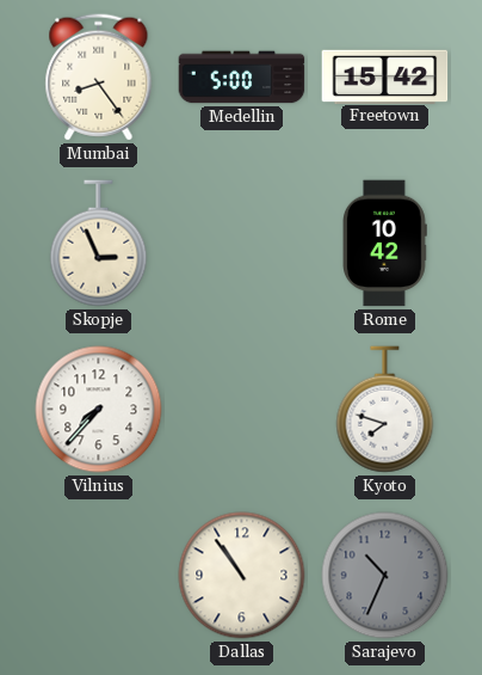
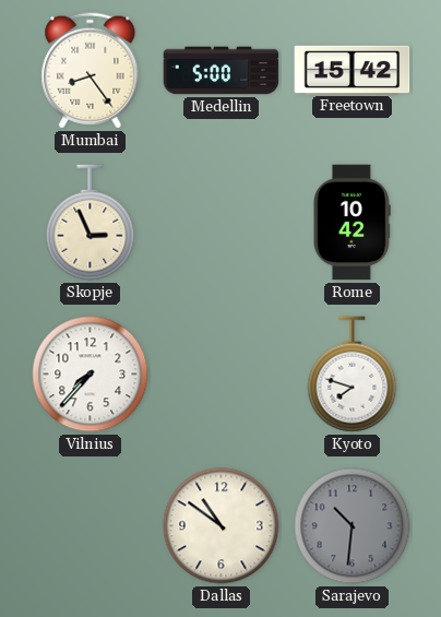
Dallas: 10:54 -> 10:51
Sarajevo: 10:34 -> 10:31
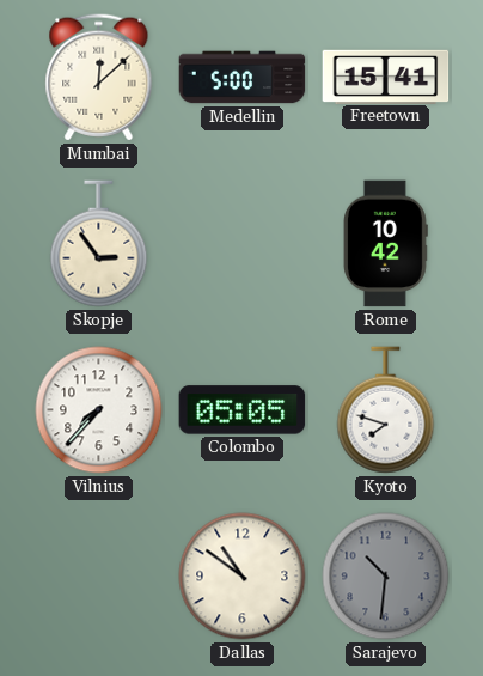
Mumbai: 8:24 -> 12:08
Freetown: 15:42 -> 15:41
Skopje: 2:56 -> 2:54
Colombo: none -> 05:05
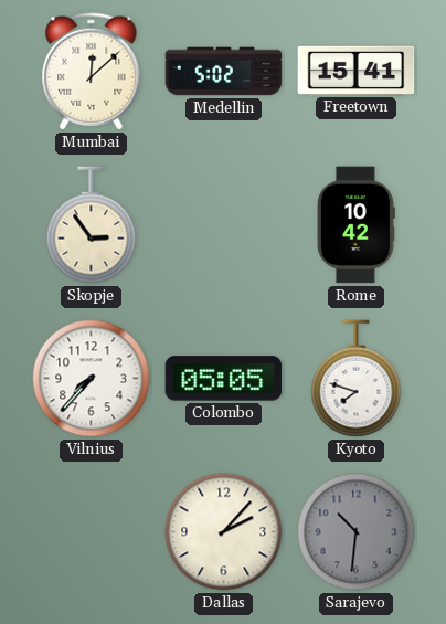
Medellin: 5:00 -> 5:02
Dallas: 10:51 -> 2:07
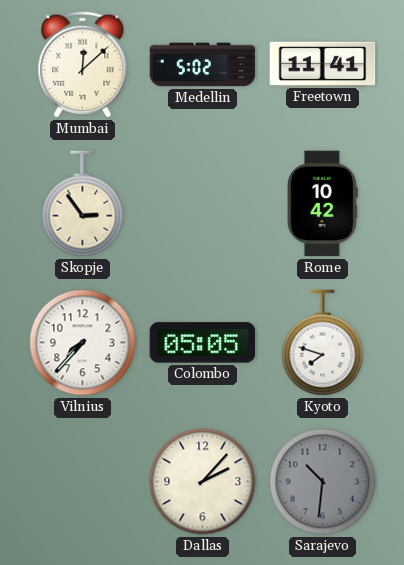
Freetown: 15:41 -> 11:41
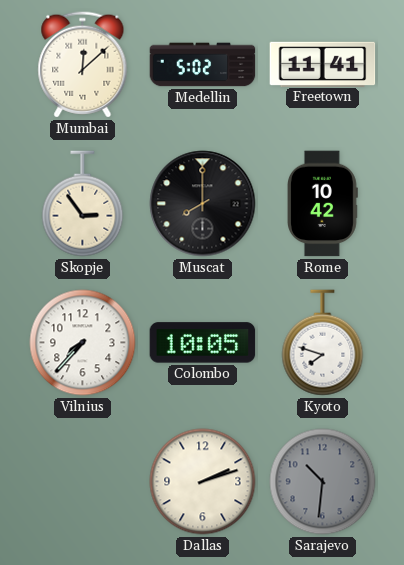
Muscat: none -> 8:00
Colombo: 05:05 -> 10:05
Dallas: 2:07 -> 2:12
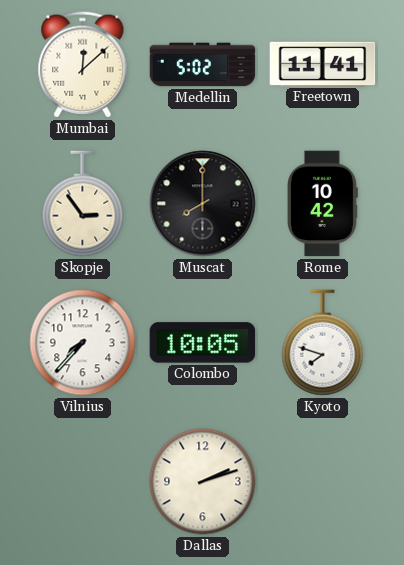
Sarajevo: 10:31 -> none
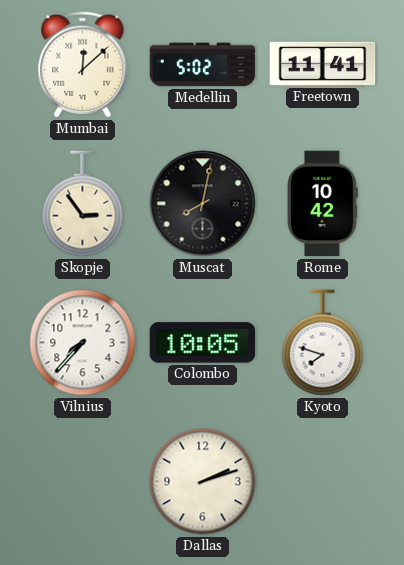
Muscat: 8:00 -> 8:02
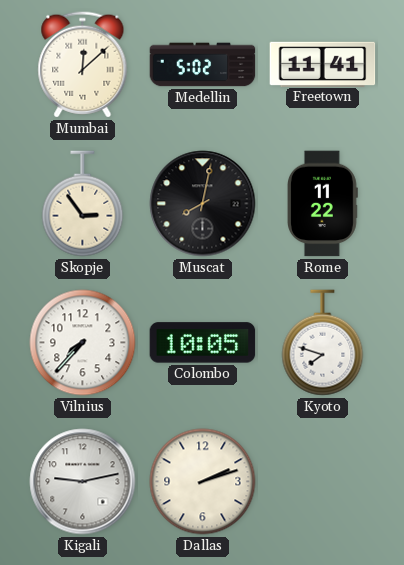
Rome: 10:42 -> 11:22
Kigali: none -> 9:13
